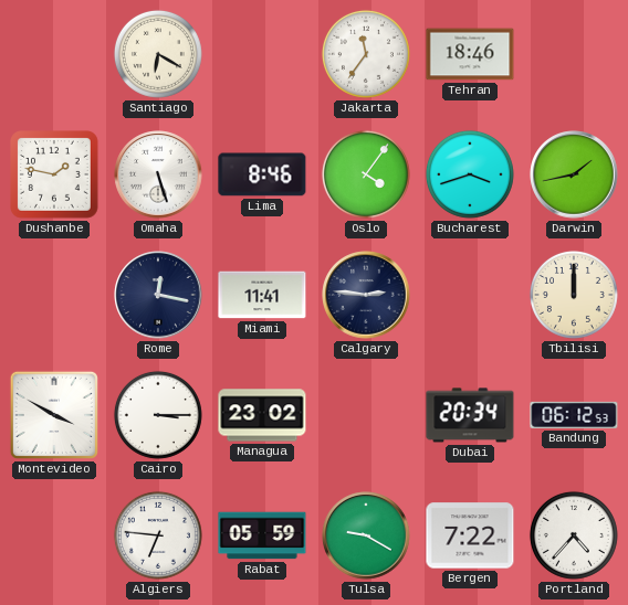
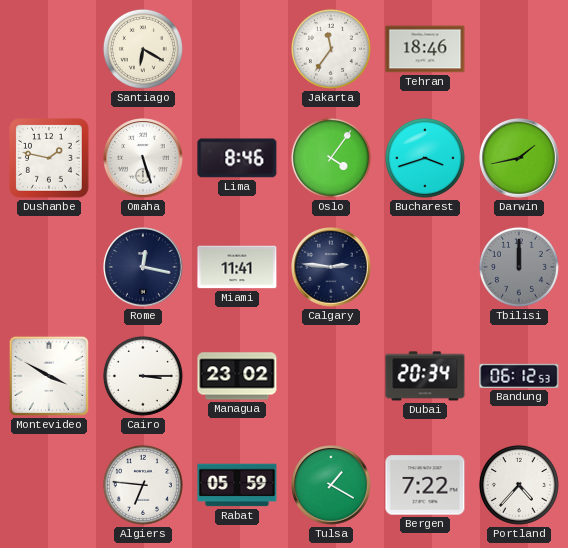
Tbilisi dial: cream -> grey
Tulsa: 9:20 -> 1:20
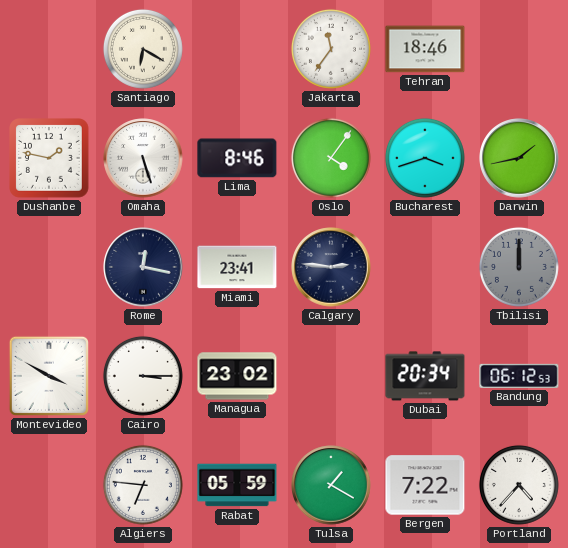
Miami: 11:41 -> 23:41
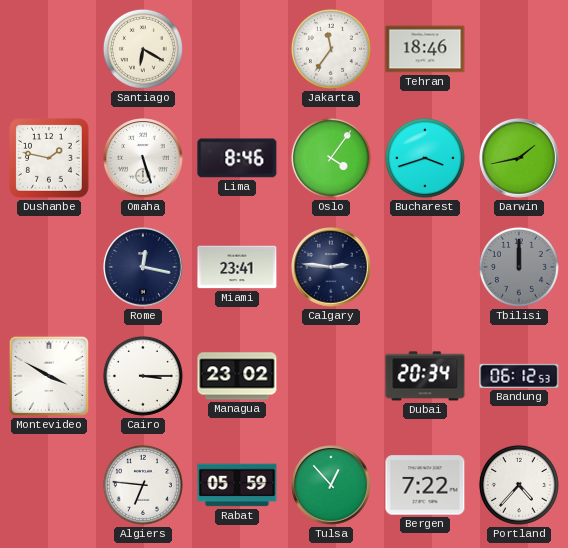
Tulsa: 1:20 -> 12:53
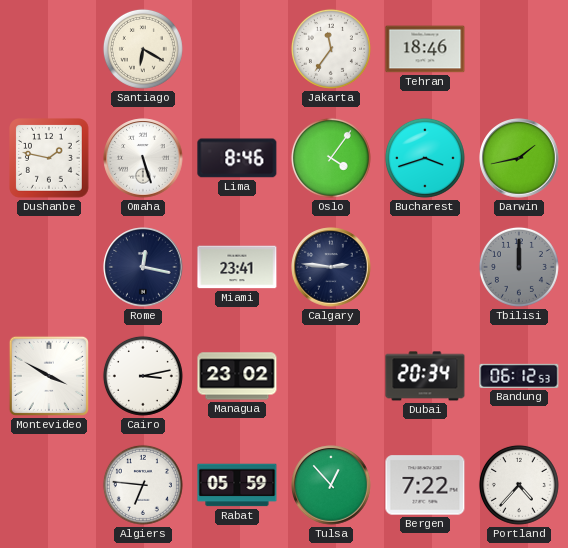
Cairo: 3:15 -> 3:13
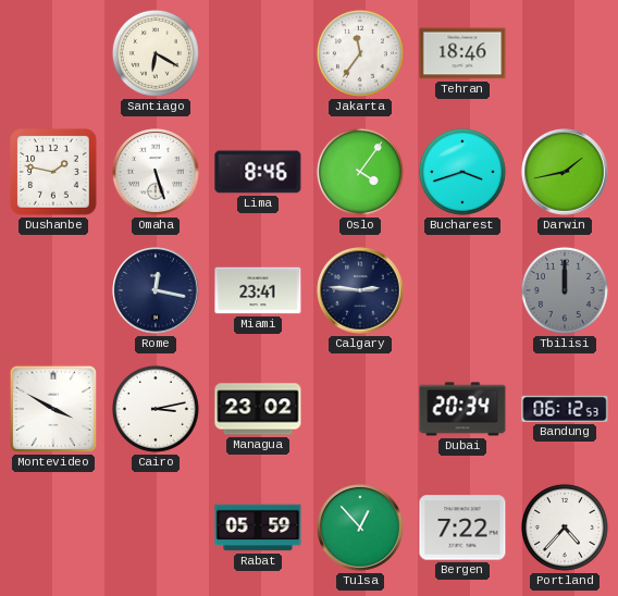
Algiers: 6:46 -> none
